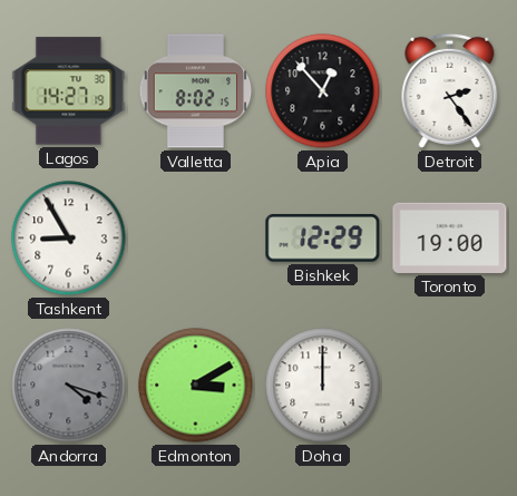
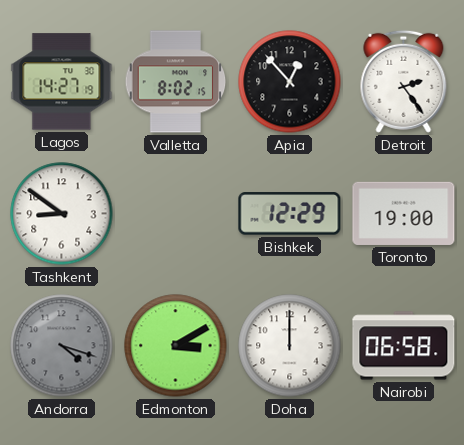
Tashkent: 8:55 -> 8:51
Nairobi: none -> 06:58
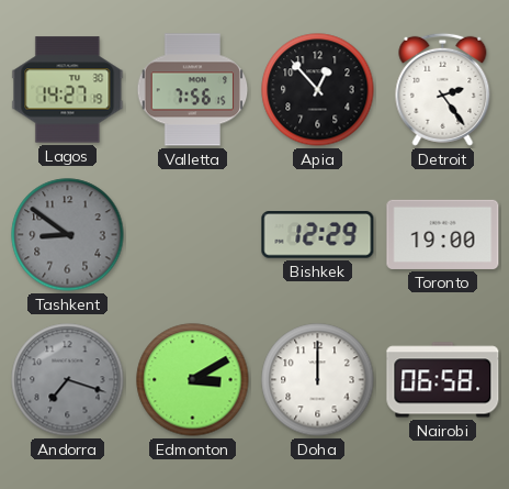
Valletta: 8:02 -> 7:56
Tashkent dial: white -> grey
Andorra: 4:18 -> 7:18
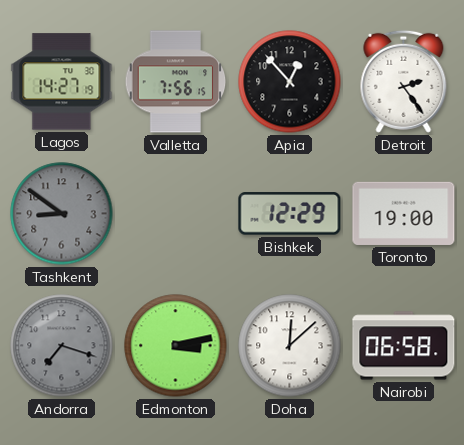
Edmonton: 3:10 -> 3:13
Doha: 12:00 -> 12:08
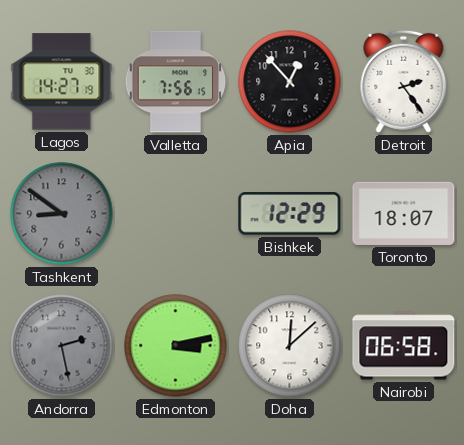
Toronto: 19:00 -> 18:07
Andorra: 7:18 -> 2:28
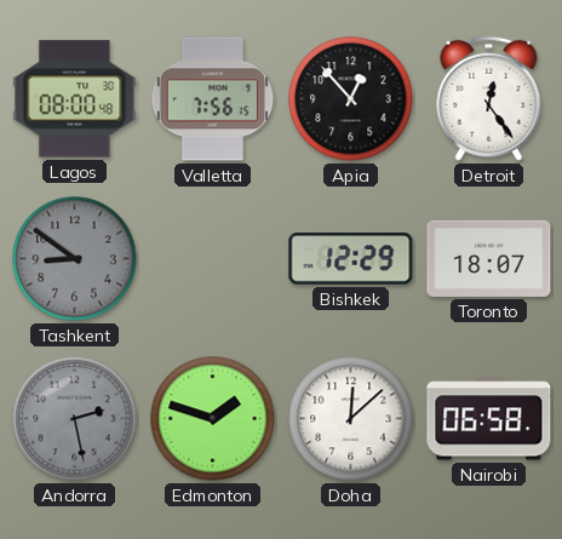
Lagos: 14:27 -> 08:00
Detroit: 2:24 -> 12:24
Edmonton: 3:13 -> 1:48
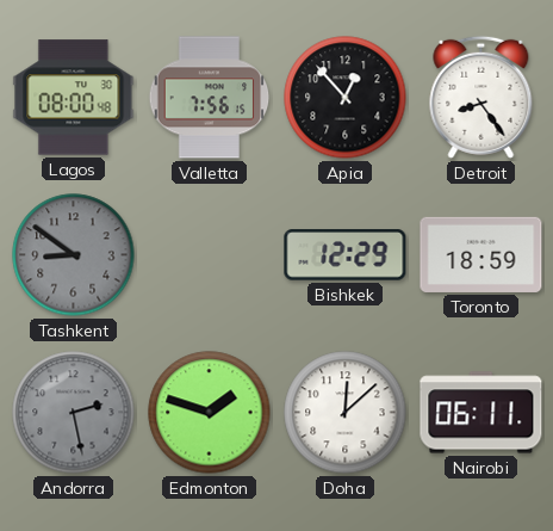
Detroit: 12:24 -> 8:24
Toronto: 18:07 -> 18:59
Nairobi: 06:58 -> 06:11
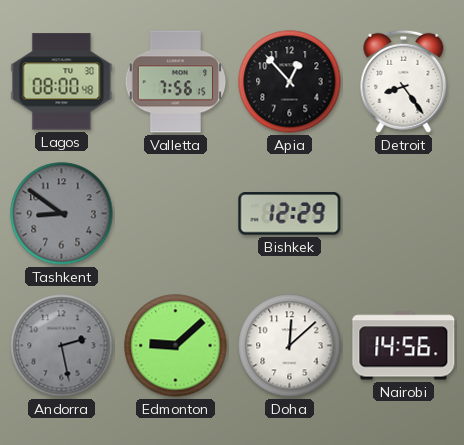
Toronto: 18:59 -> none
Edmonton: 1:48 -> 9:08
Nairobi: 06:11 -> 14:56
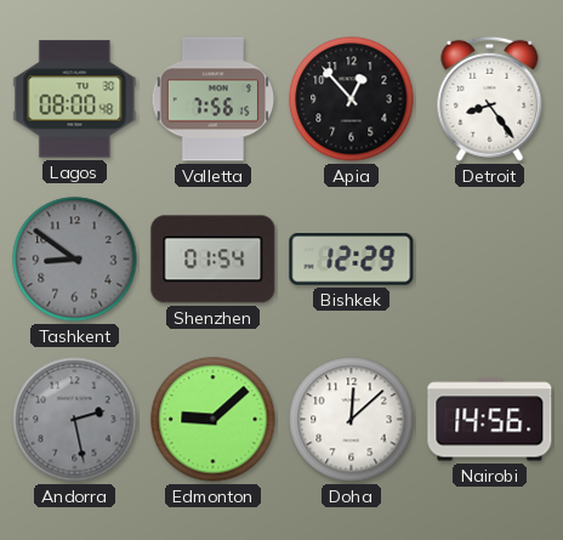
Shenzhen: none -> 01:54
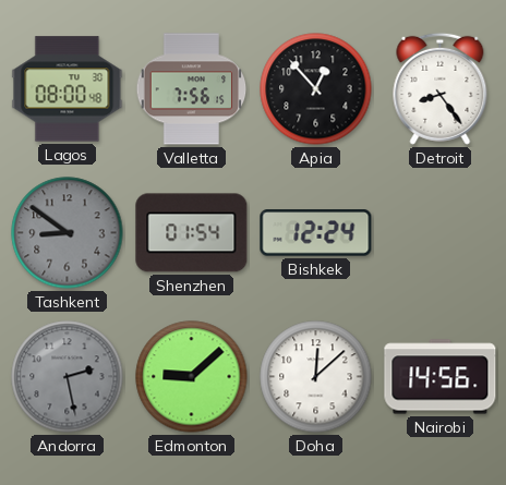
Bishkek: 12:29 -> 12:24
